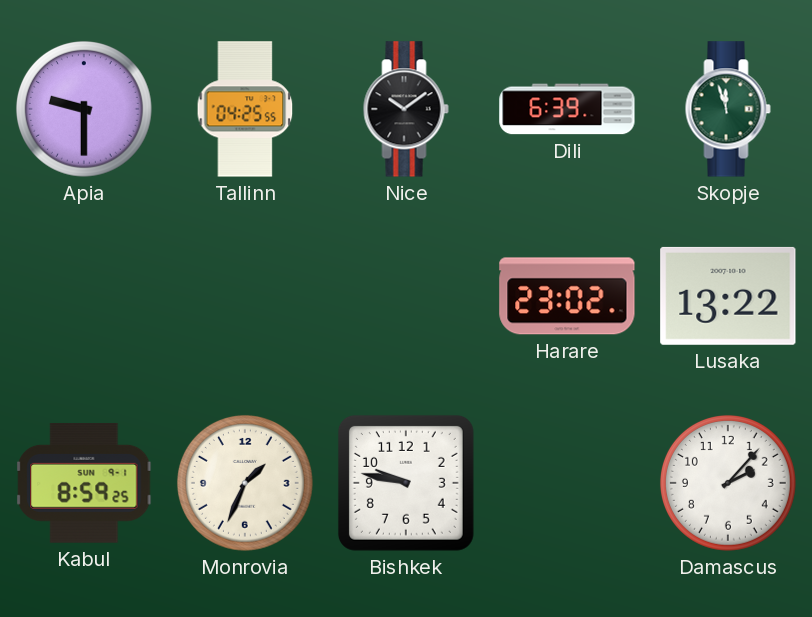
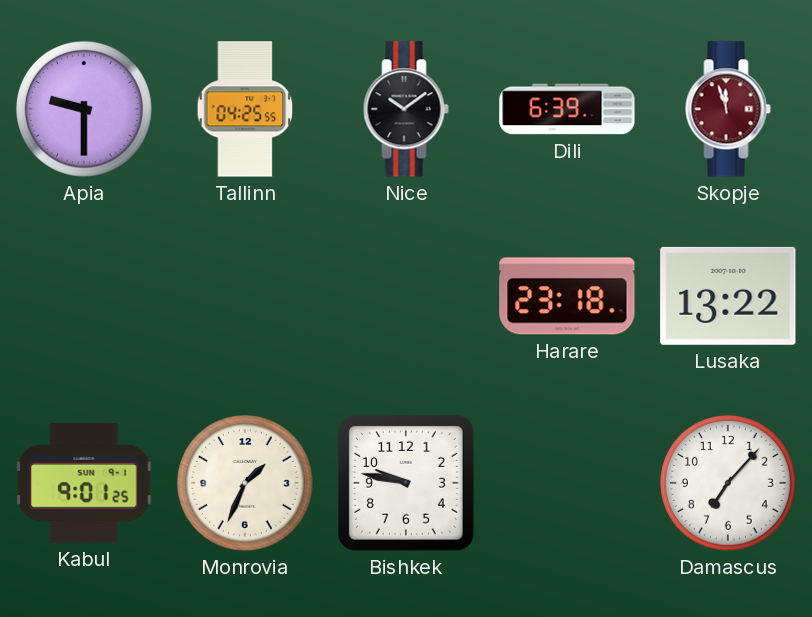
Skopje dial: green -> burgundy
Harare: 23:02 -> 23:18
Kabul: 8:59 -> 9:01
Damascus: 2:07 -> 7:07
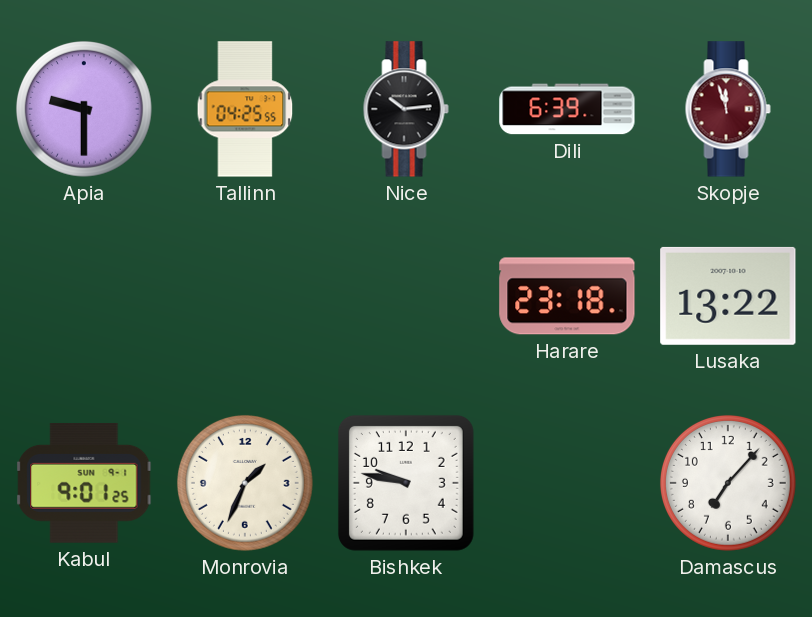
Nice: 10:09 -> 10:14
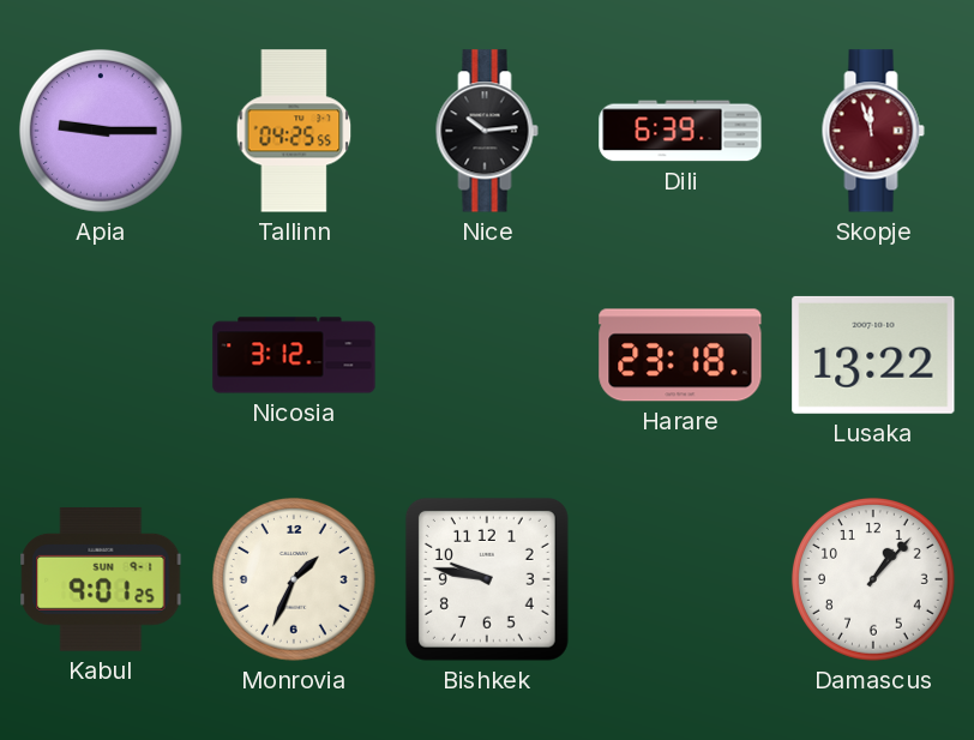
Apia: 9:30 -> 9:15
Nicosia: none -> 3:12
Damascus: 7:07 -> 1:07
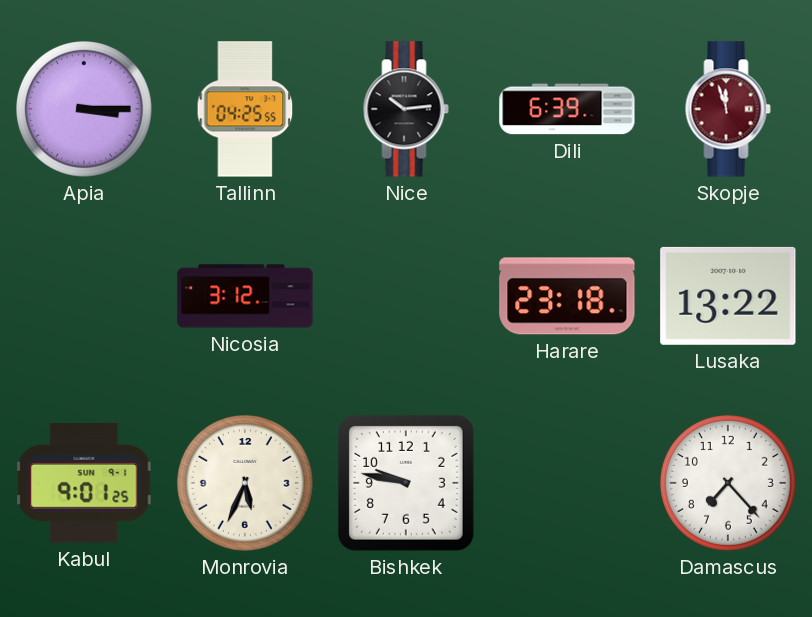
Apia: 9:15 -> 3:15
Monrovia: 1:34 -> 5:34
Damascus: 1:07 -> 7:23
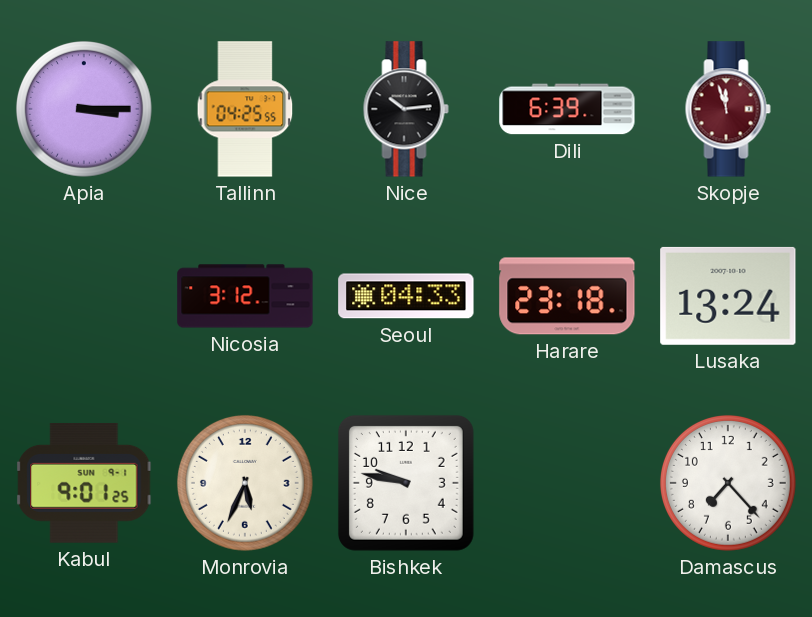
Seoul: none -> 04:33
Lusaka: 13:22 -> 13:24
